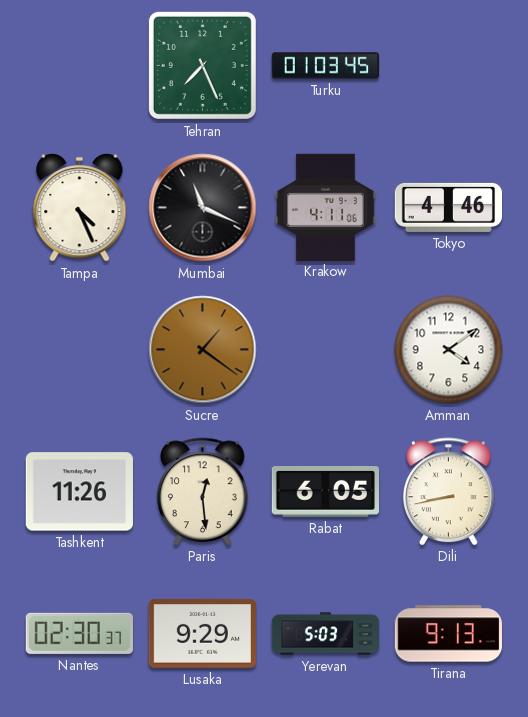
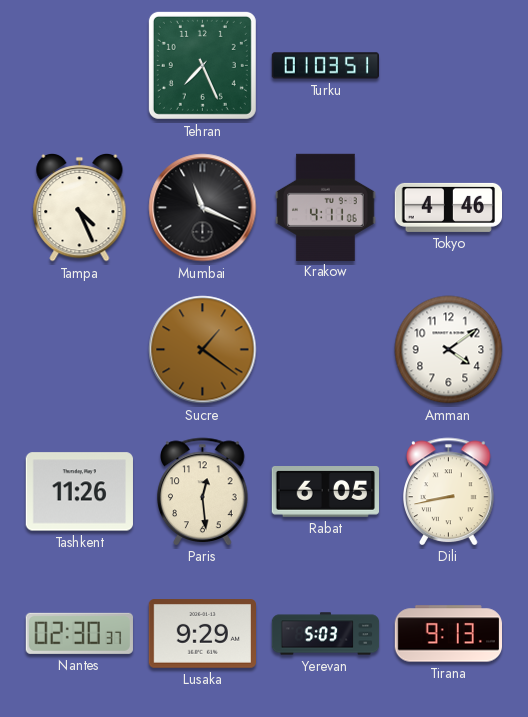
Turku: 01:03:45 -> 01:03:51
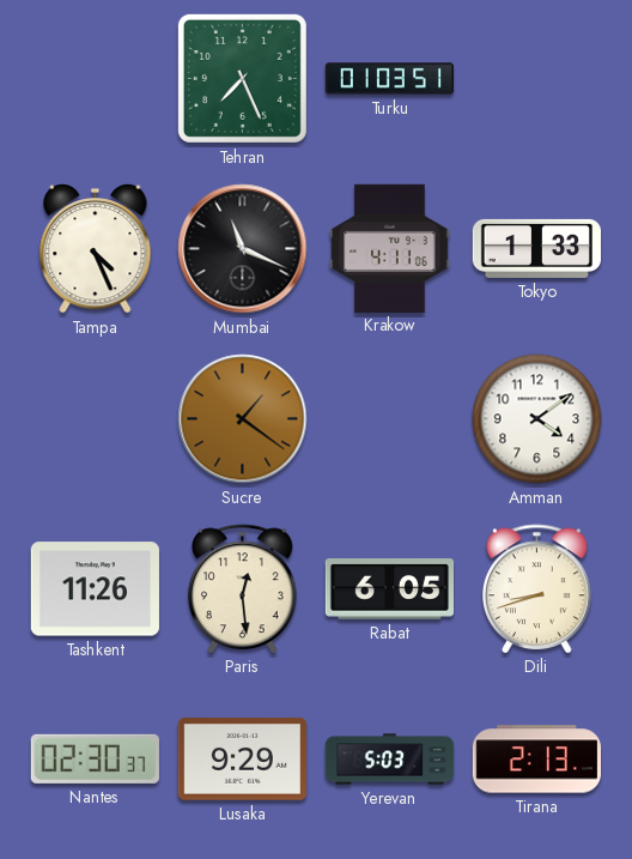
Tokyo: 4:46 -> 1:33
Dili: 8:43 -> 8:42
Tirana: 9:13 -> 2:13
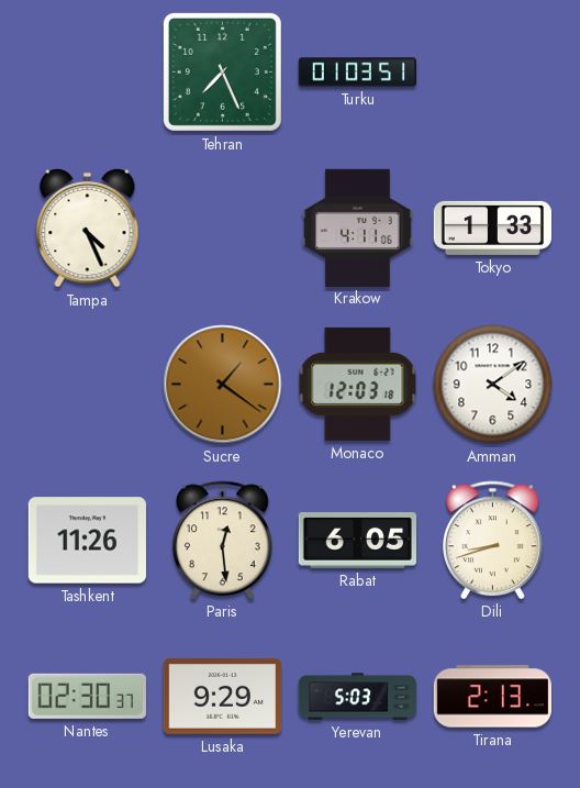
Mumbai: 11:19 -> none
Monaco: none -> 12:03
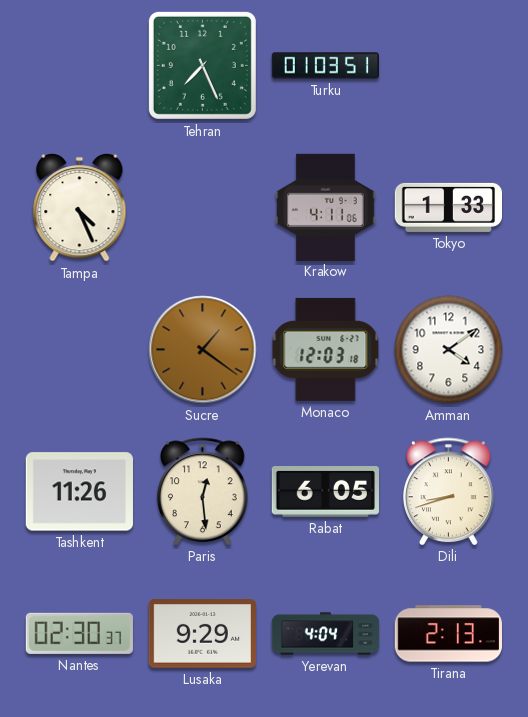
Yerevan: 5:03 -> 4:04
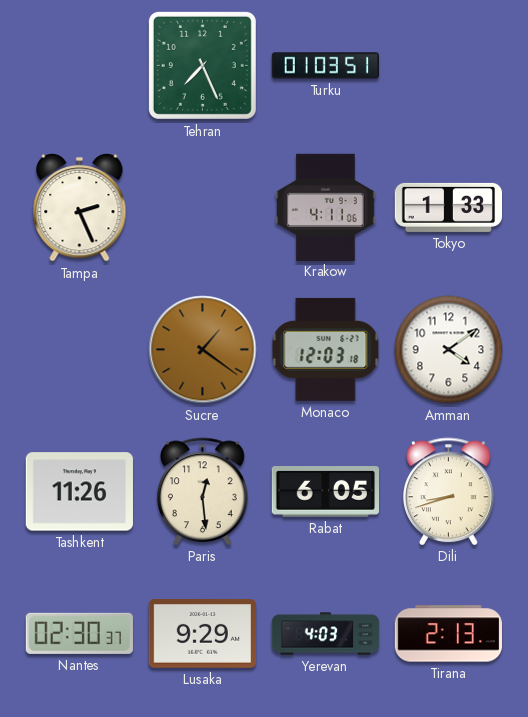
Tampa: 4:26 -> 2:26
Yerevan: 4:04 -> 4:03
